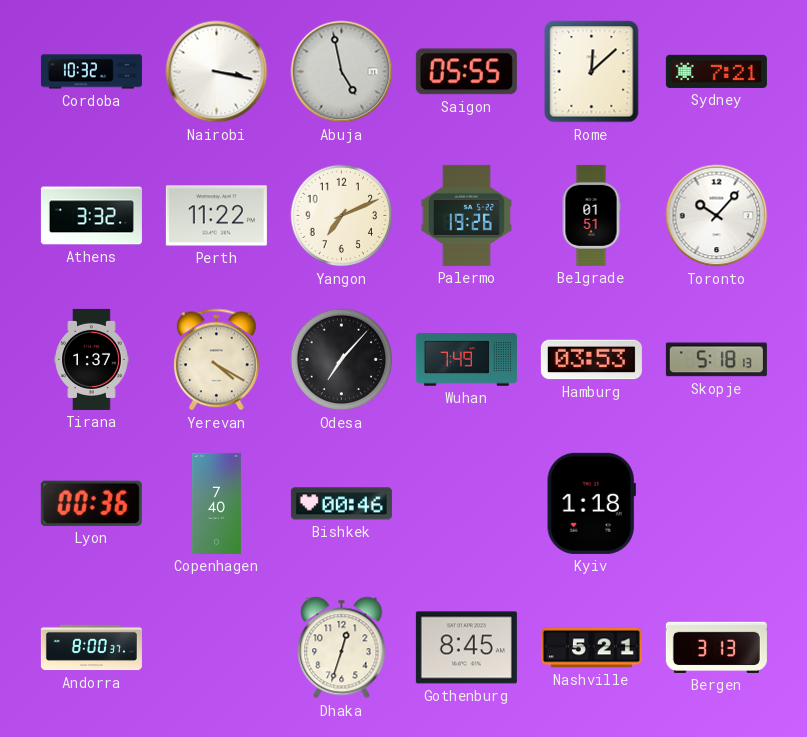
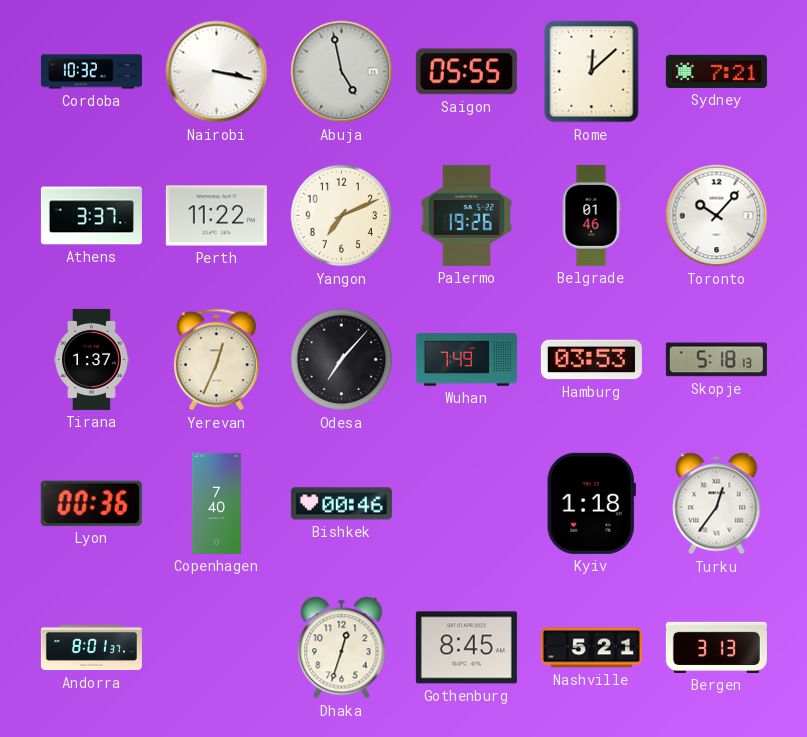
Athens: 3:32 -> 3:37
Belgrade: 01:51 -> 01:46
Yerevan: 4:20 -> 12:34
Turku: none -> 12:36
Andorra: 8:00 -> 8:01
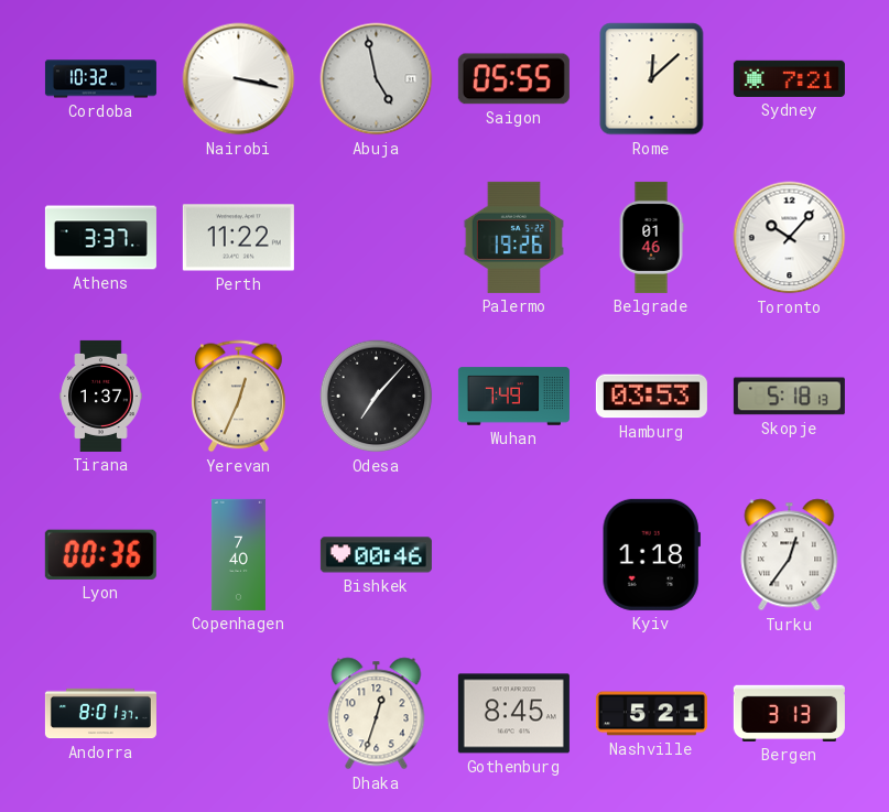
Yangon: 7:11 -> none
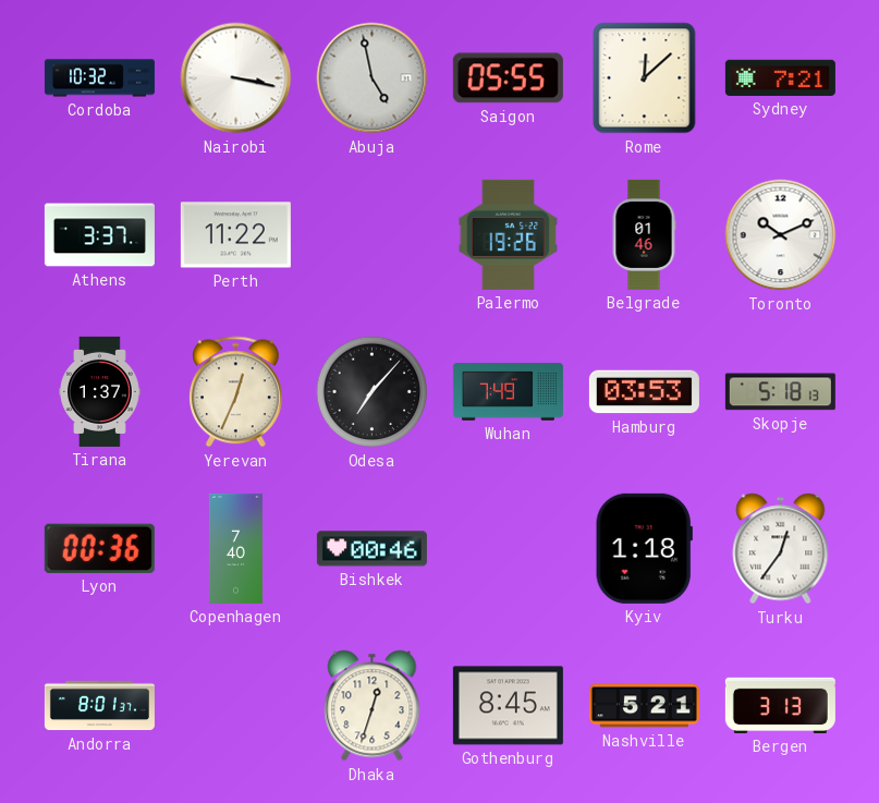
Toronto: 10:07 -> 10:11
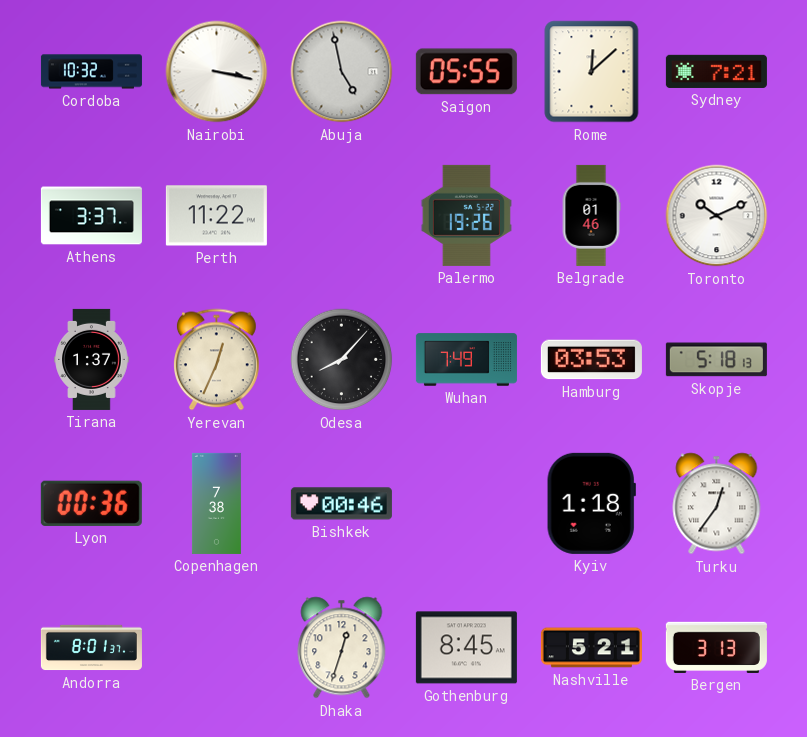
Odesa: 7:07 -> 8:07
Copenhagen: 7:40 -> 7:38
